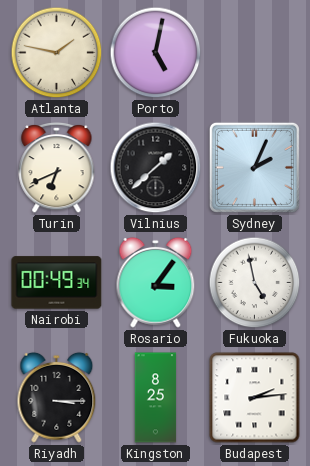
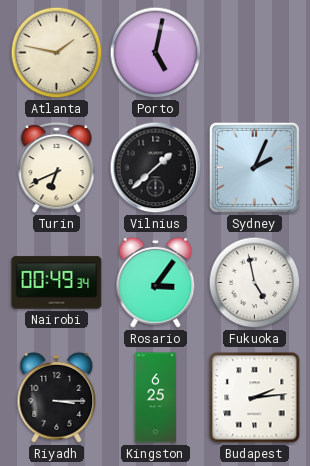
Kingston: 8:25 -> 6:25
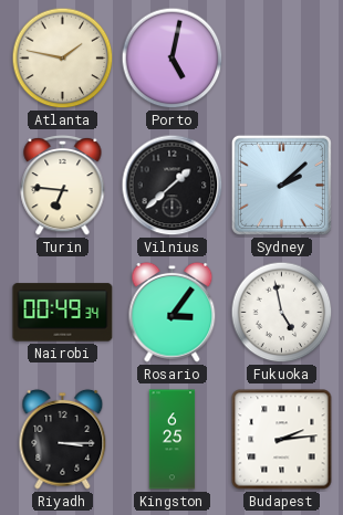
Turin: 6:41 -> 6:46
Sydney: 2:04 -> 2:08
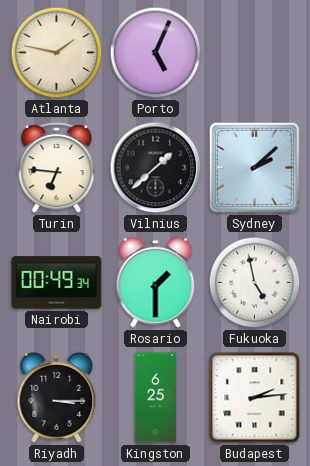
Porto: 5:02 -> 5:04
Rosario: 3:06 -> 1:30
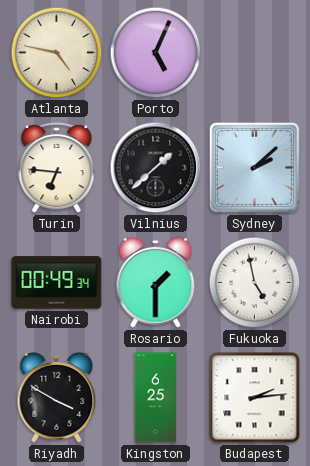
Atlanta: 1:47 -> 4:47
Riyadh: 3:15 -> 3:50
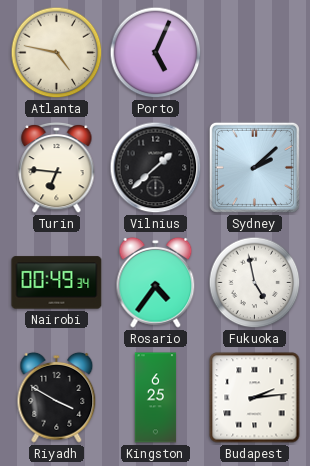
Rosario: 1:30 -> 4:36
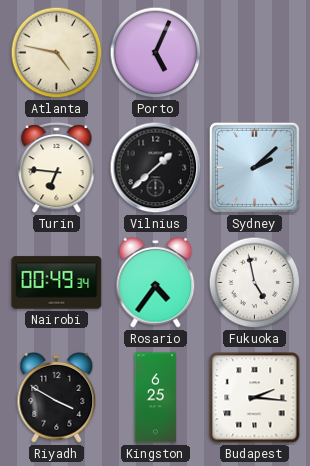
Budapest: 2:14 -> 2:16
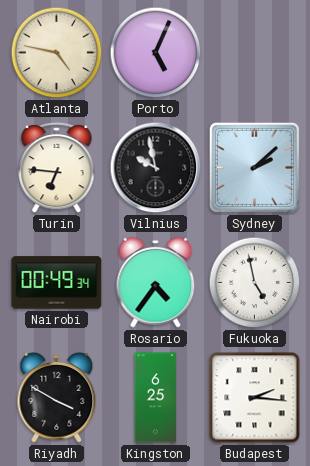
Vilnius: 1:38 -> 9:58
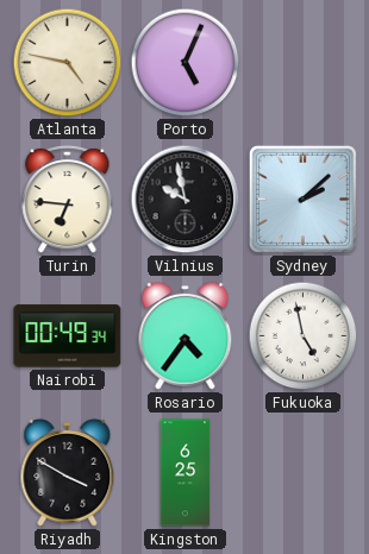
Budapest: 2:16 -> none
